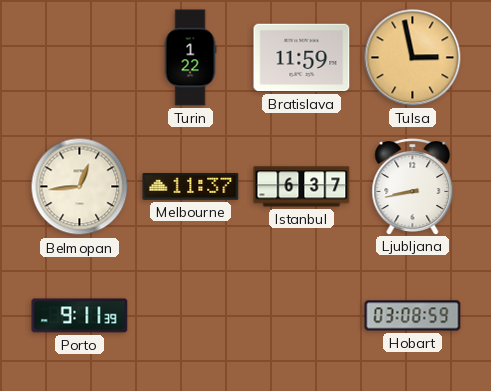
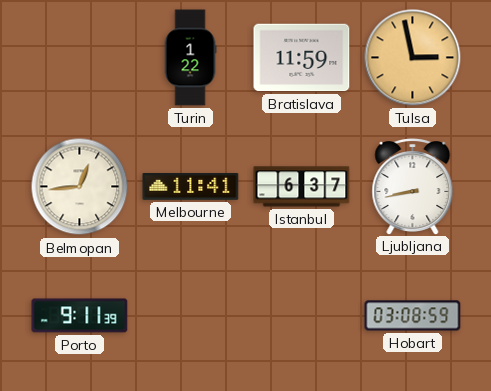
Melbourne: 11:37 -> 11:41
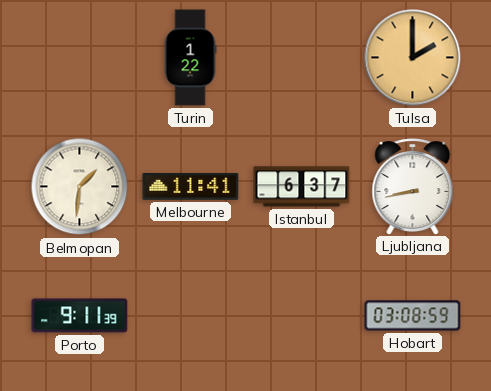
Bratislava: 11:59 -> none
Tulsa: 2:58 -> 2:00
Belmopan: 12:44 -> 1:31
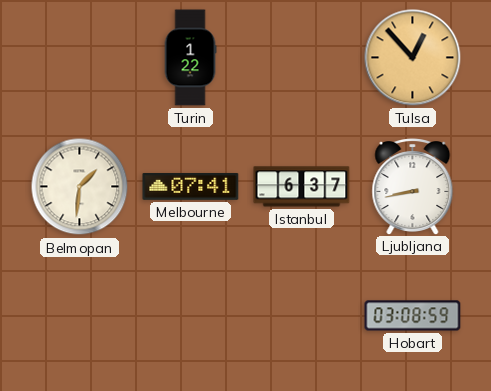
Tulsa: 2:00 -> 12:53
Melbourne: 11:41 -> 07:41
Porto: 9:11 -> none
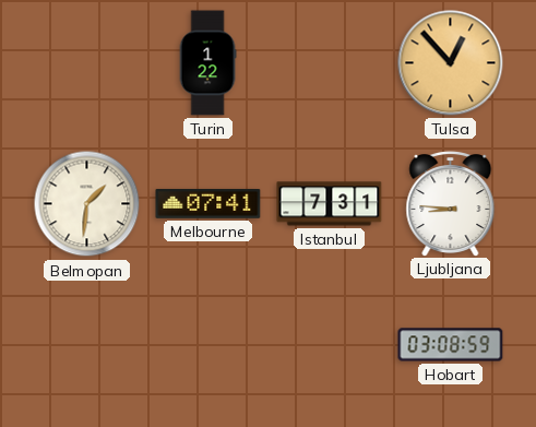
Istanbul: 6:37 -> 7:31
Ljubljana: 8:43 -> 8:46
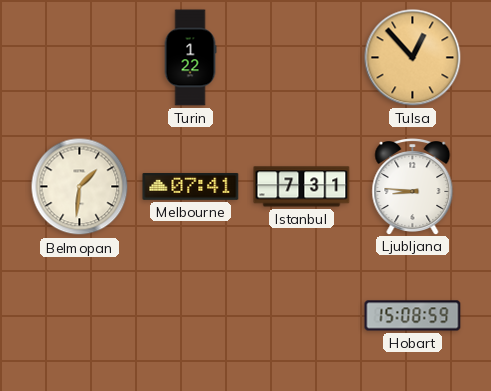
Hobart: 03:08 -> 15:08
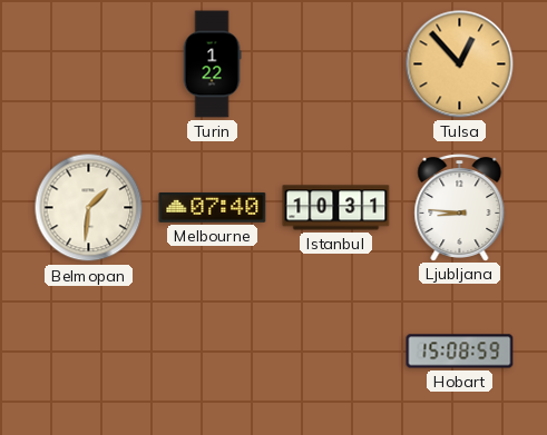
Melbourne: 07:41 -> 07:40
Istanbul: 7:31 -> 10:31
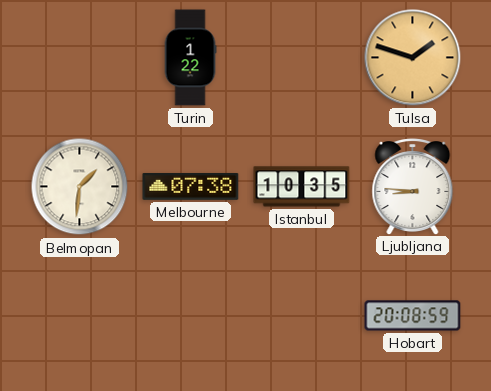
Tulsa: 12:53 -> 1:48
Melbourne: 07:40 -> 07:38
Istanbul: 10:31 -> 10:35
Hobart: 15:08 -> 20:08
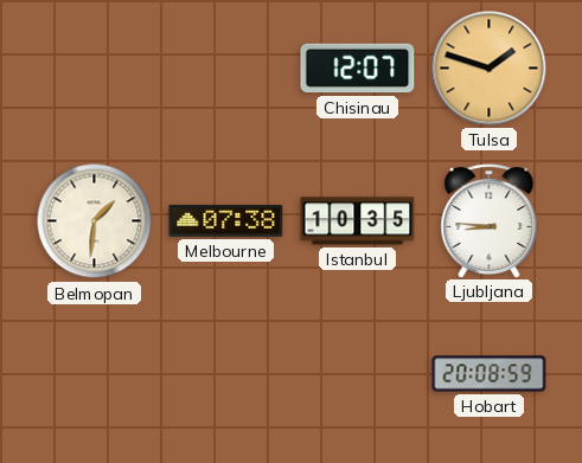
Turin: 1:22 -> none
Chisinau: none -> 12:07
